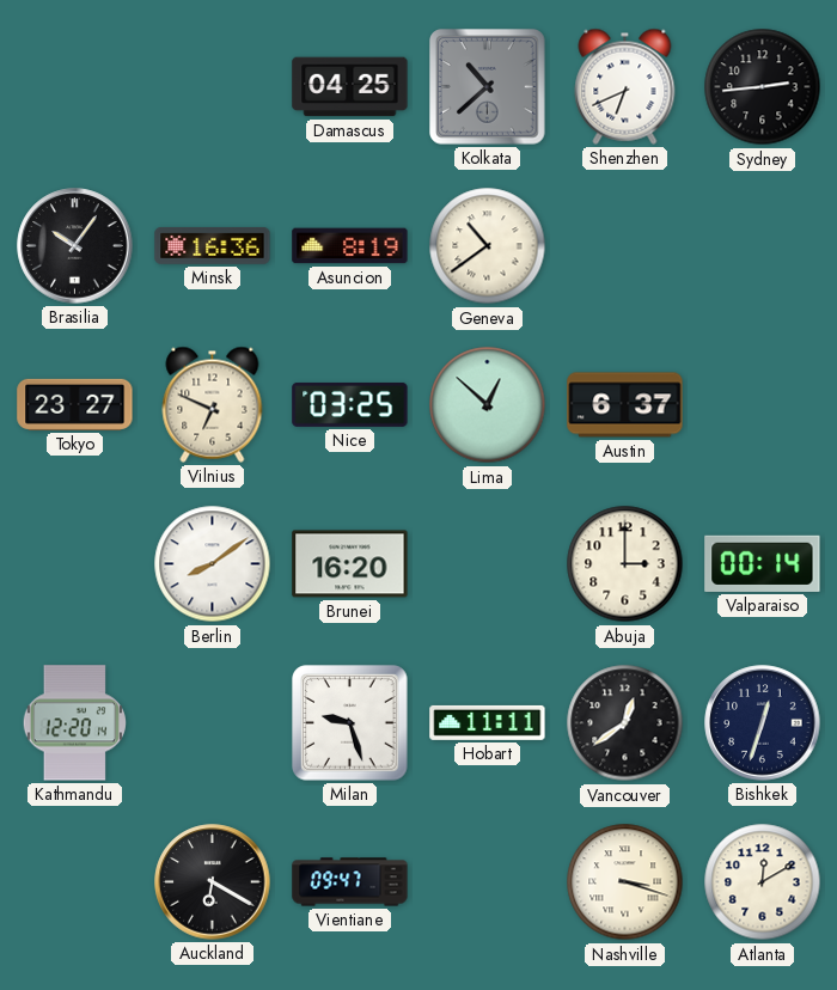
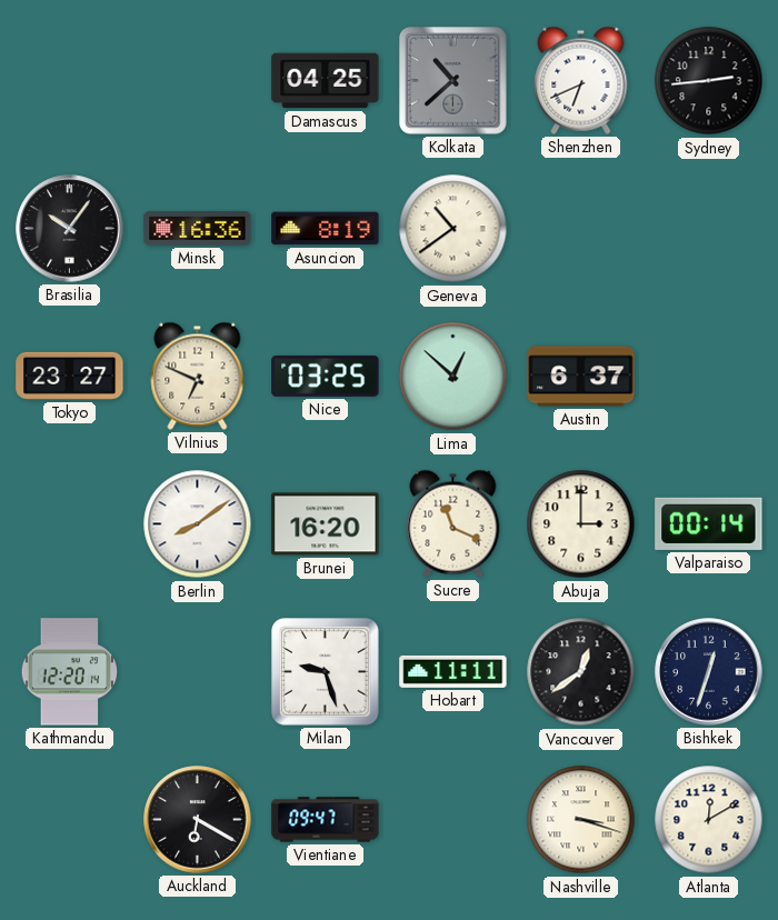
Sucre: none -> 11:19
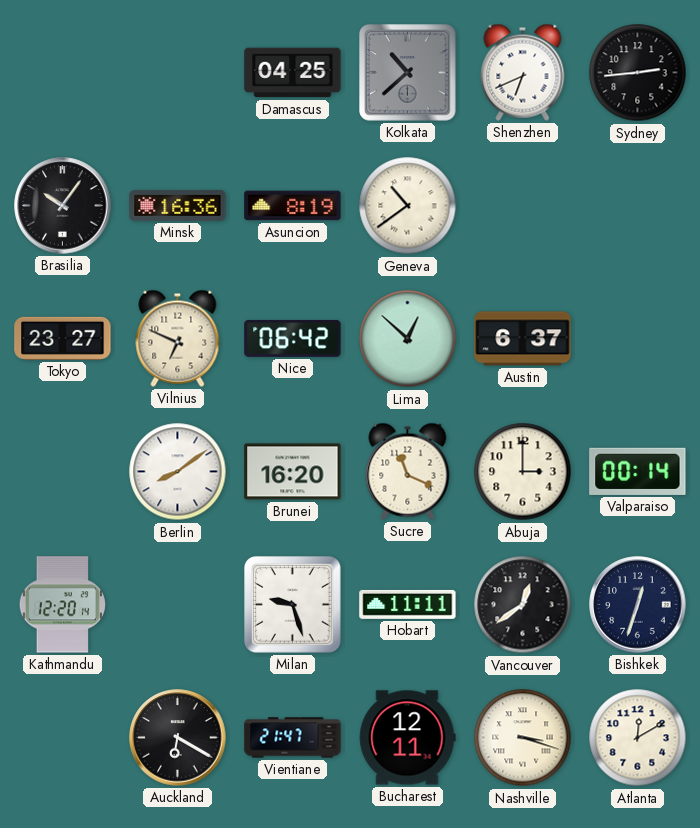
Nice: 03:25 -> 06:42
Vientiane: 09:47 -> 21:47
Bucharest: none -> 12:11
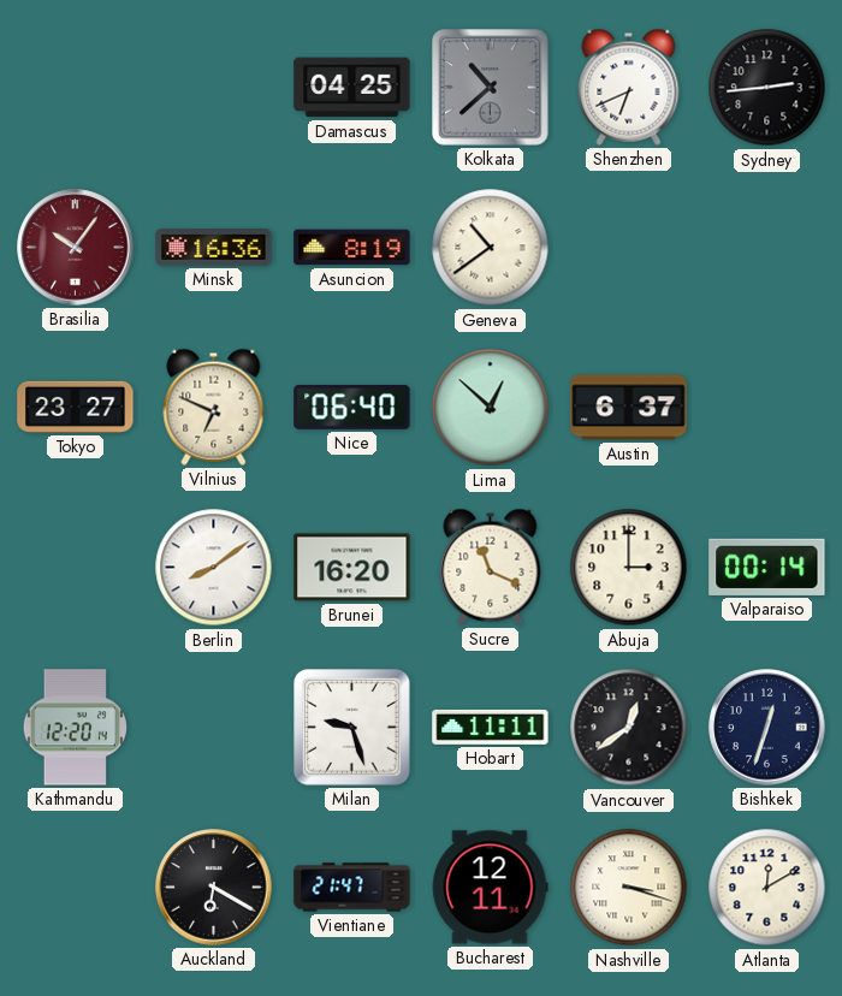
Brasilia dial: black -> burgundy
Nice: 06:42 -> 06:40
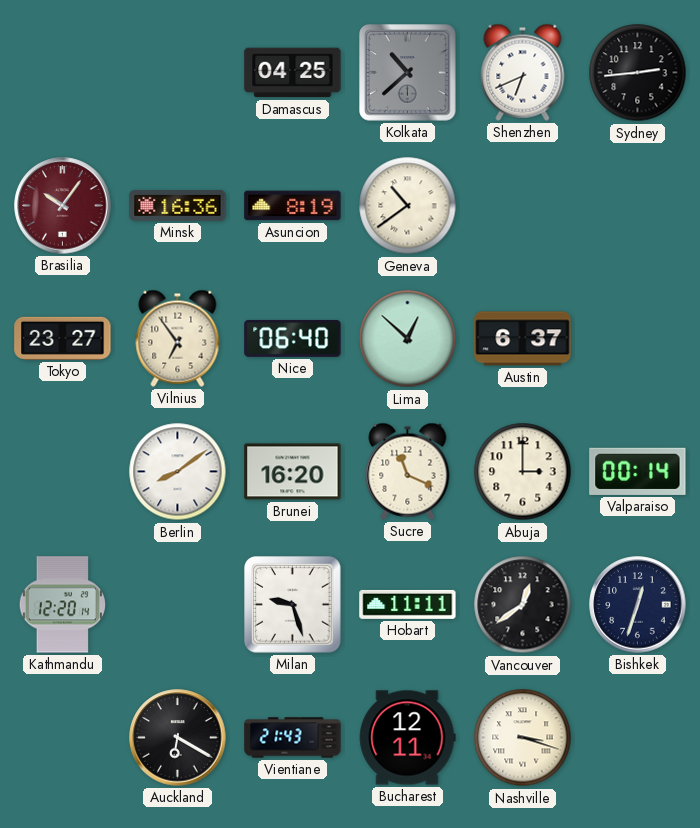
Vilnius: 6:49 -> 6:54
Vientiane: 21:47 -> 21:43
Atlanta: 12:10 -> none
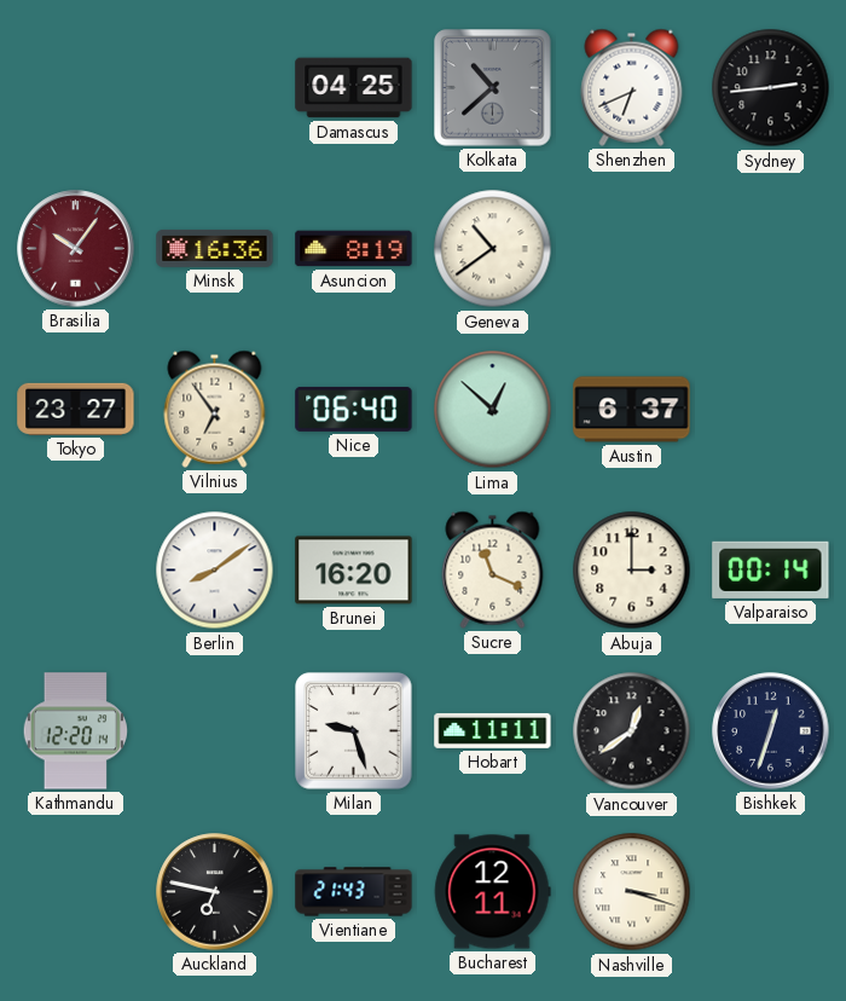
Auckland: 6:20 -> 6:47
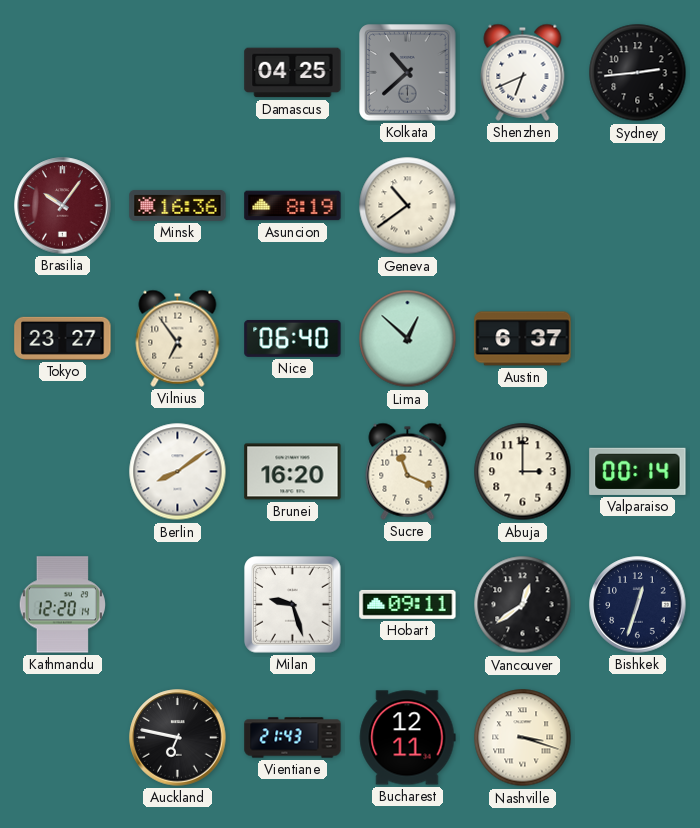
Hobart: 11:11 -> 09:11
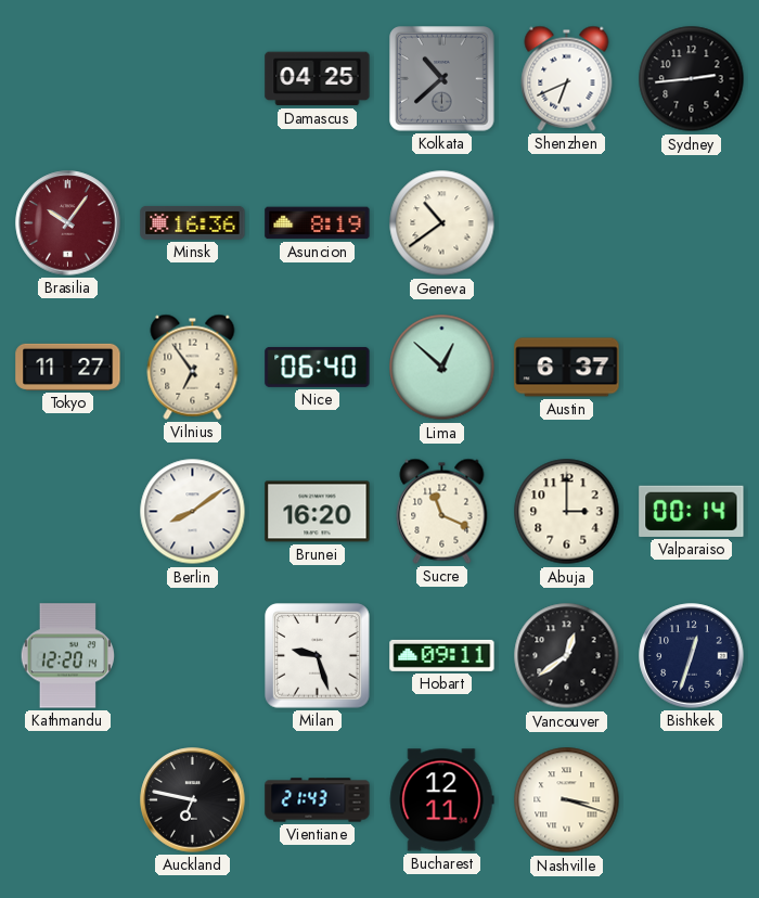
Tokyo: 23:27 -> 11:27
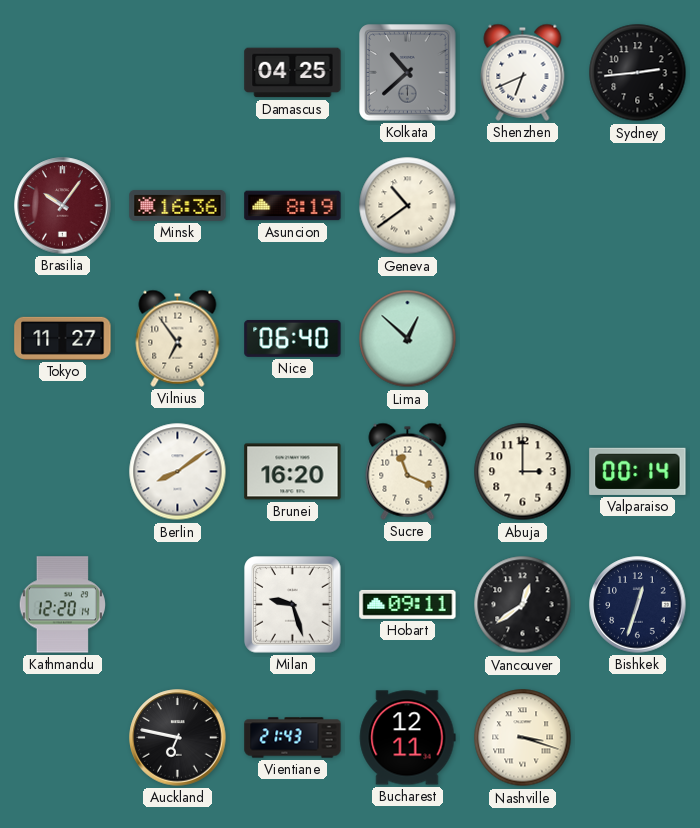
Austin: 6:37 -> none
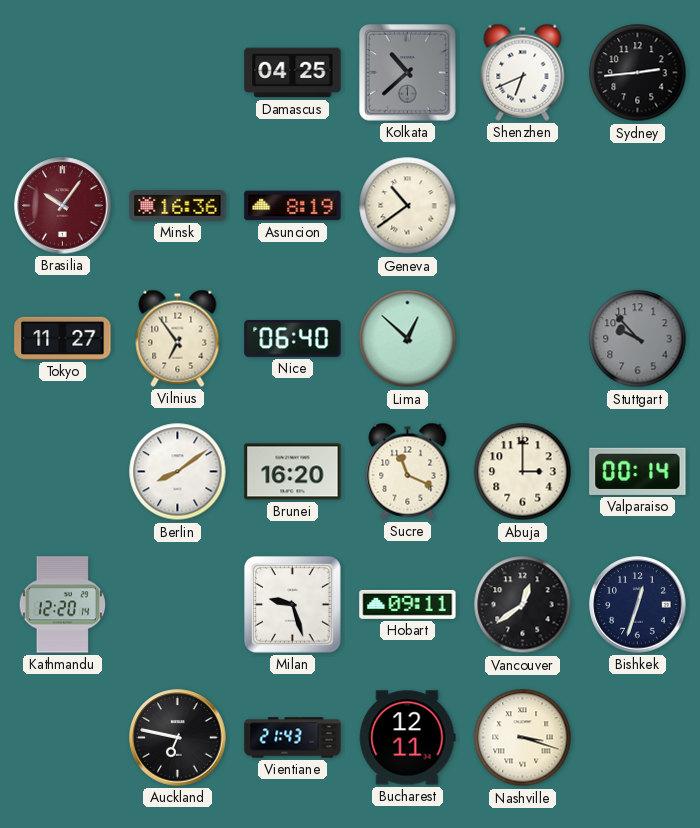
Stuttgart: none -> 9:53
